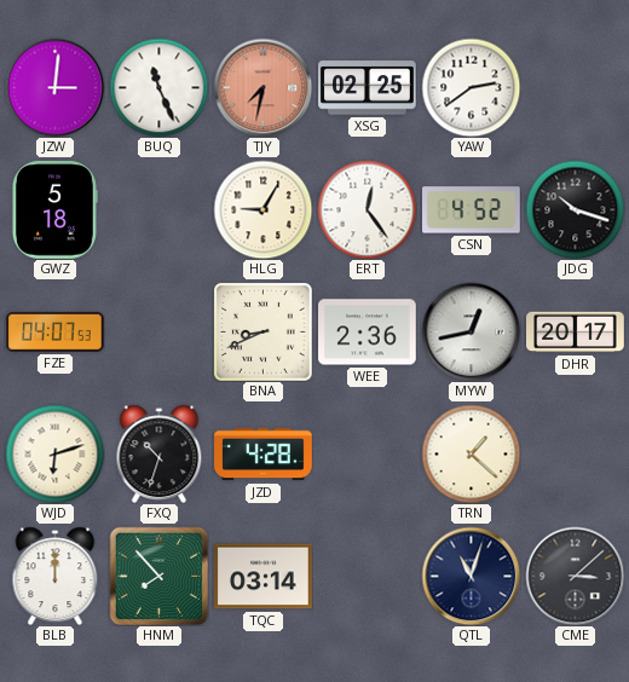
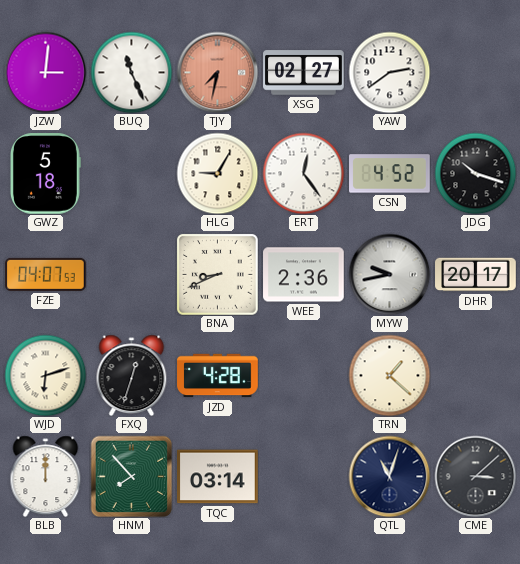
XSG: 02:25 -> 02:27
MYW: 12:43 -> 9:43
FXQ: 10:33 -> 12:33
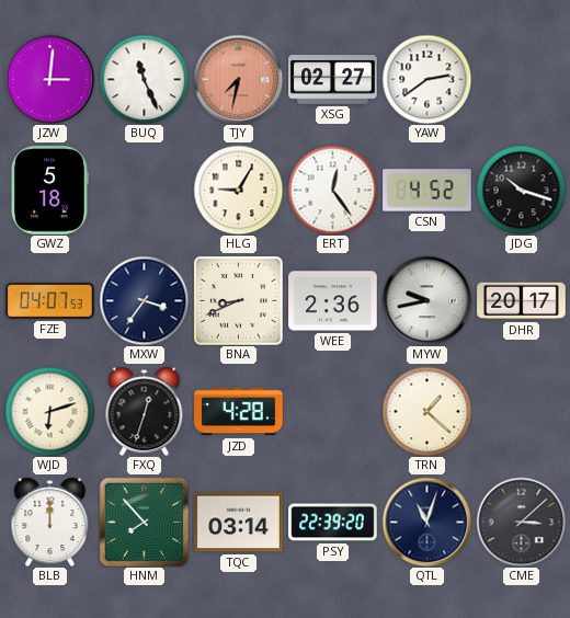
MXW: none -> 3:36
PSY: none -> 22:39
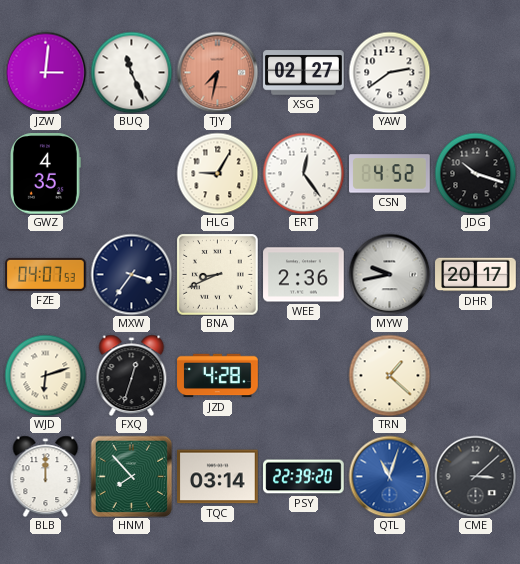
GWZ: 5:18 -> 4:35
QTL dial: navy -> blue
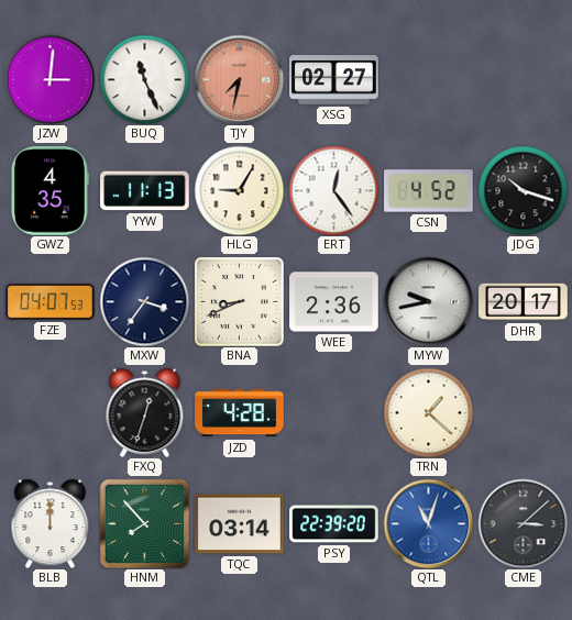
YAW: 2:39 -> none
YYW: none -> 11:13
WJD: 6:12 -> none
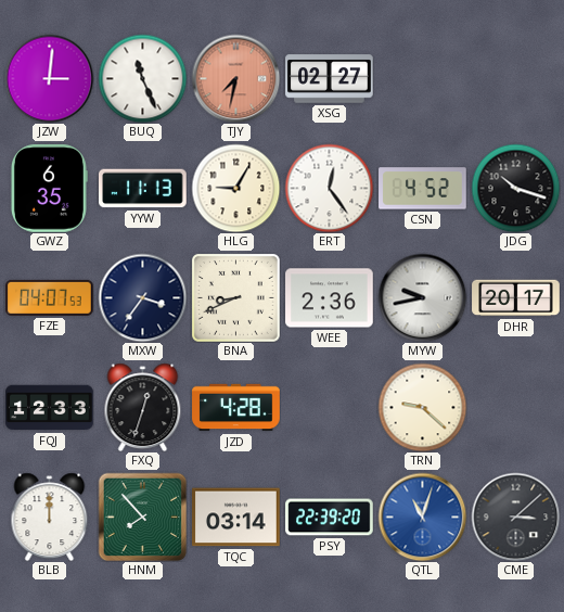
GWZ: 4:35 -> 6:35
FQJ: none -> 12:33
TRN: 1:22 -> 9:22
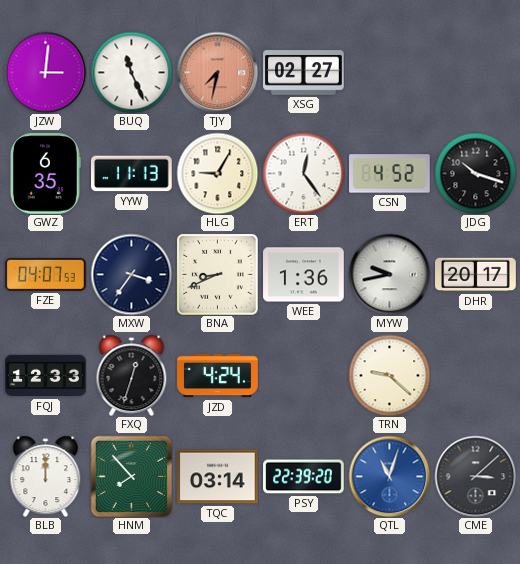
WEE: 2:36 -> 1:36
JZD: 4:28 -> 4:24
